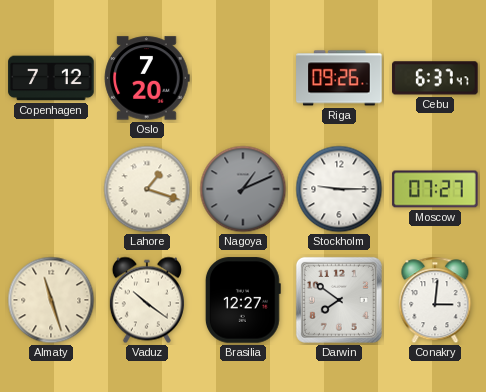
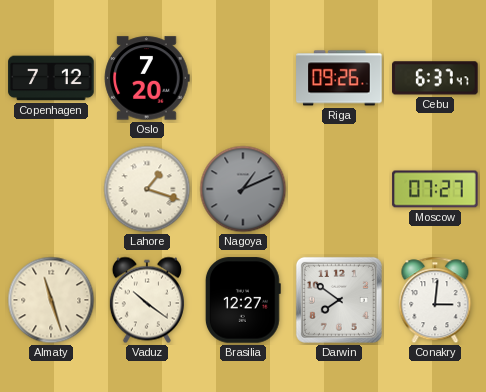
Stockholm: 9:15 -> none
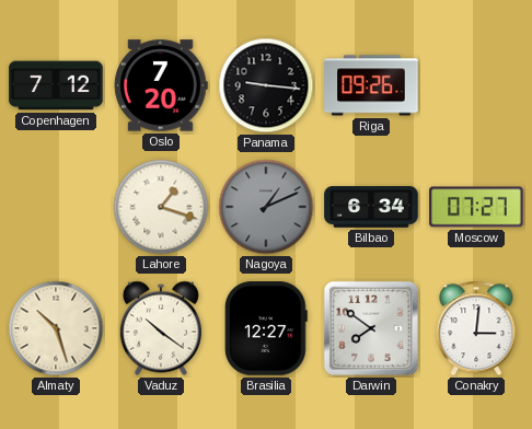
Panama: none -> 9:16
Cebu: 6:37 -> none
Bilbao: none -> 6:34
Almaty: 11:27 -> 10:27
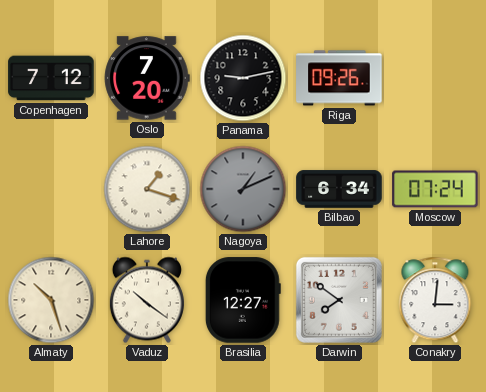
Panama: 9:16 -> 9:13
Moscow: 07:27 -> 07:24
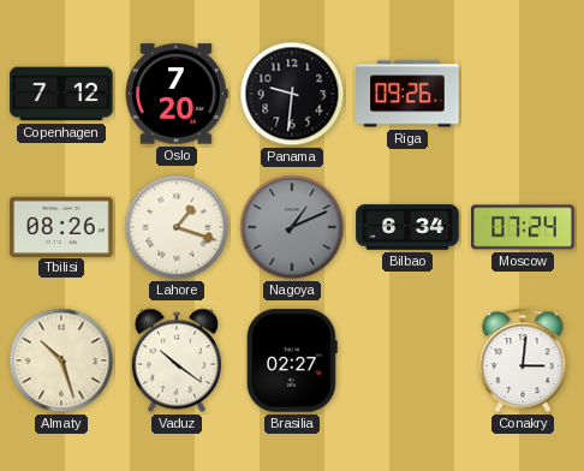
Panama: 9:13 -> 9:31
Tbilisi: none -> 08:26
Brasilia: 12:27 -> 02:27
Darwin: 7:51 -> none
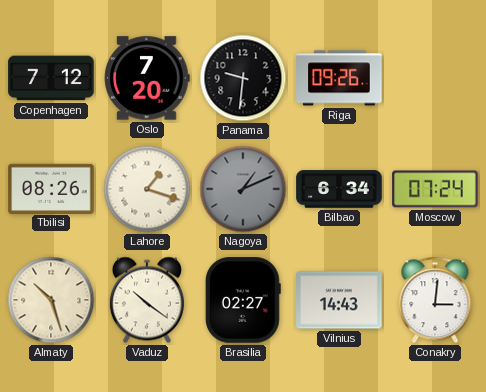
Vilnius: none -> 14:43
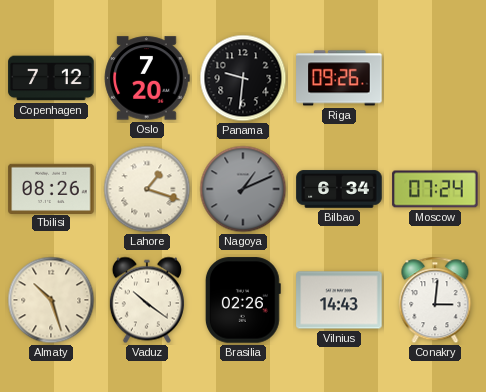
Brasilia: 02:27 -> 02:26
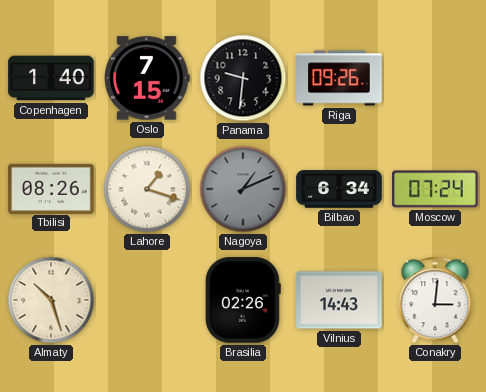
Copenhagen: 7:12 -> 1:40
Oslo: 7:20 -> 7:15
Vaduz: 10:21 -> none
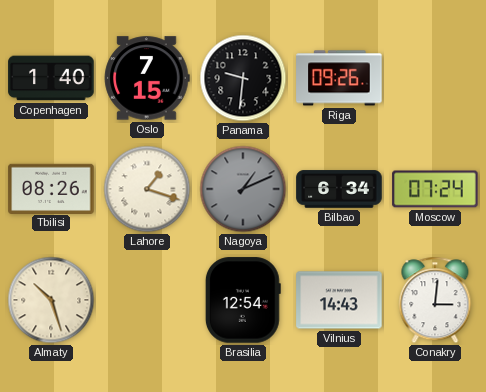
Brasilia: 02:26 -> 12:54
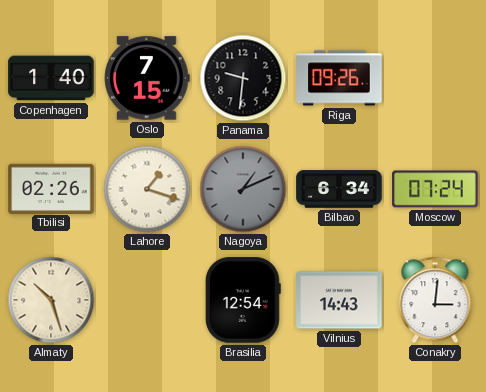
Tbilisi: 08:26 -> 02:26
